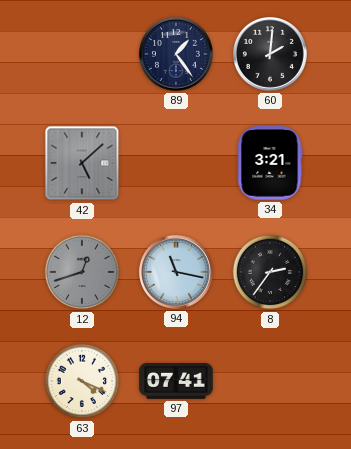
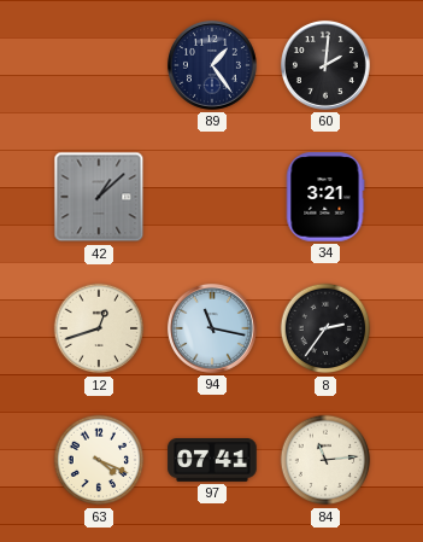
42: 5:08 -> 1:08
12 dial: grey -> cream
84: none -> 11:14
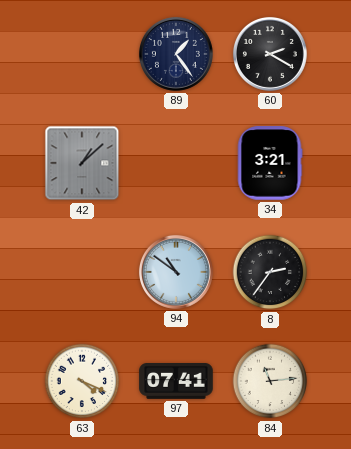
60: 2:01 -> 2:20
12: 12:42 -> none
94: 11:17 -> 10:51
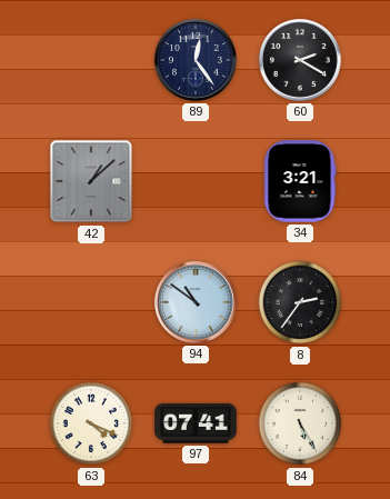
89: 1:24 -> 12:24
84: 11:14 -> 5:25
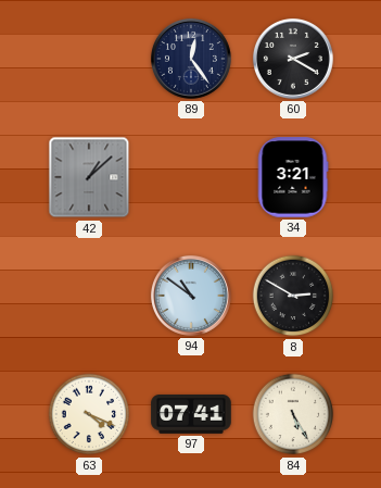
8: 2:36 -> 2:50
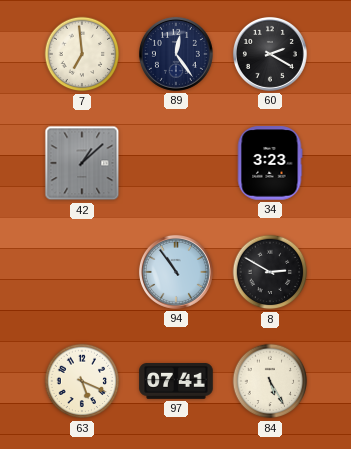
7: none -> 6:59
34: 3:21 -> 3:23
94: 10:51 -> 10:54
63: 4:19 -> 5:19
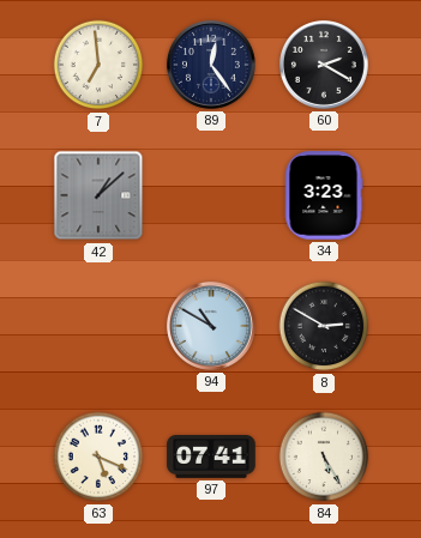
94: 10:54 -> 10:50
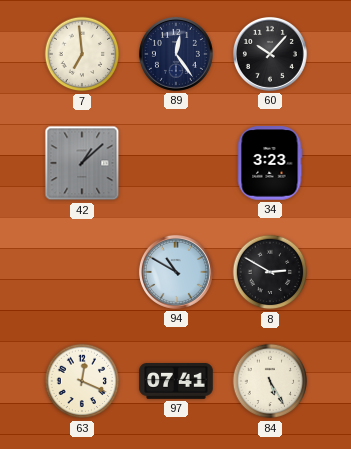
60: 2:20 -> 10:07
63: 5:19 -> 12:19
